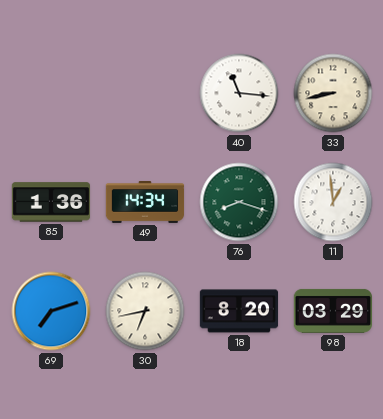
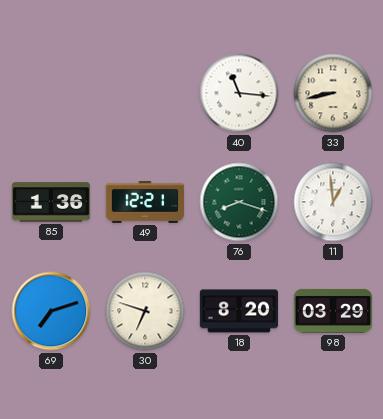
49: 14:34 -> 12:21
30: 6:43 -> 6:48
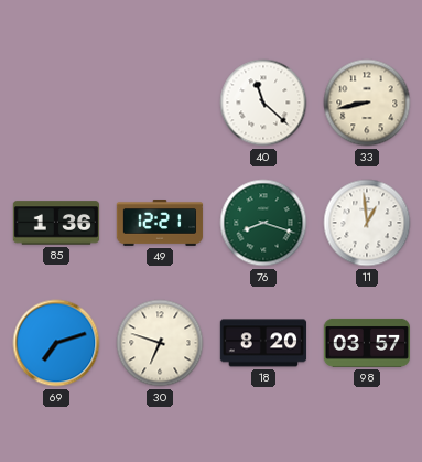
40: 11:16 -> 11:22
98: 03:29 -> 03:57
